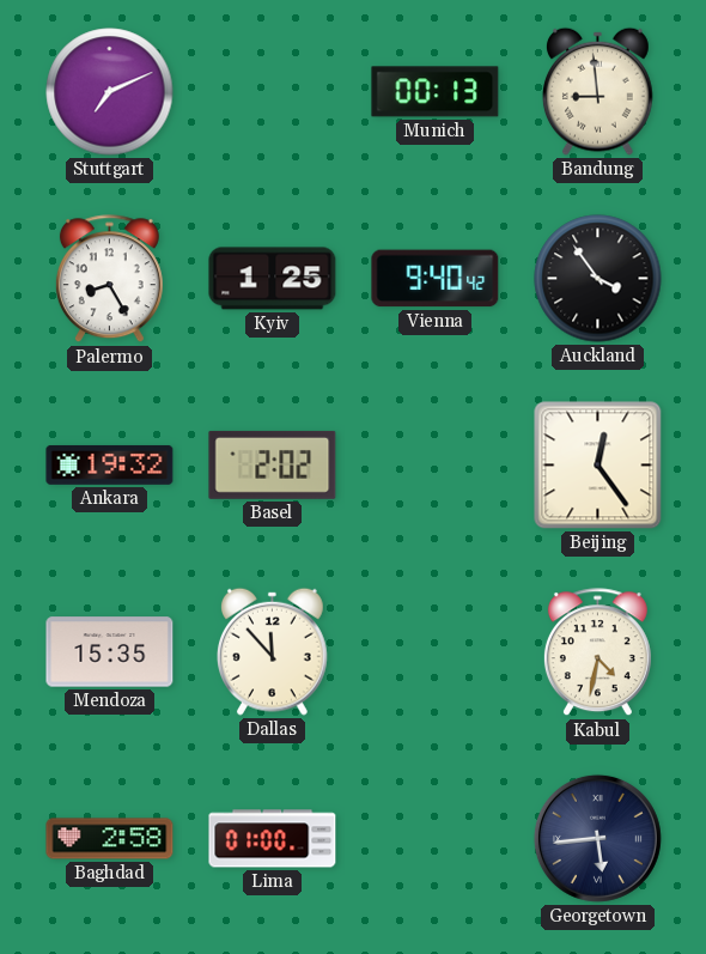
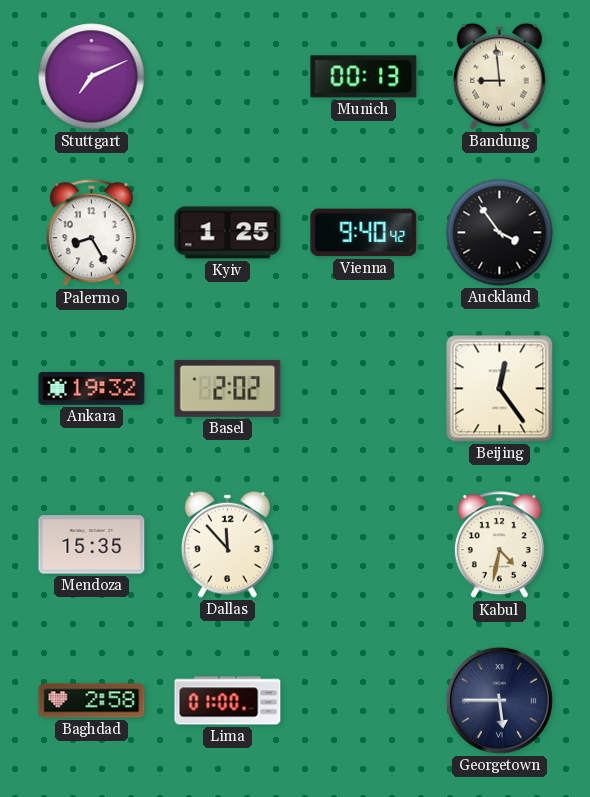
Georgetown: 5:44 -> 5:45
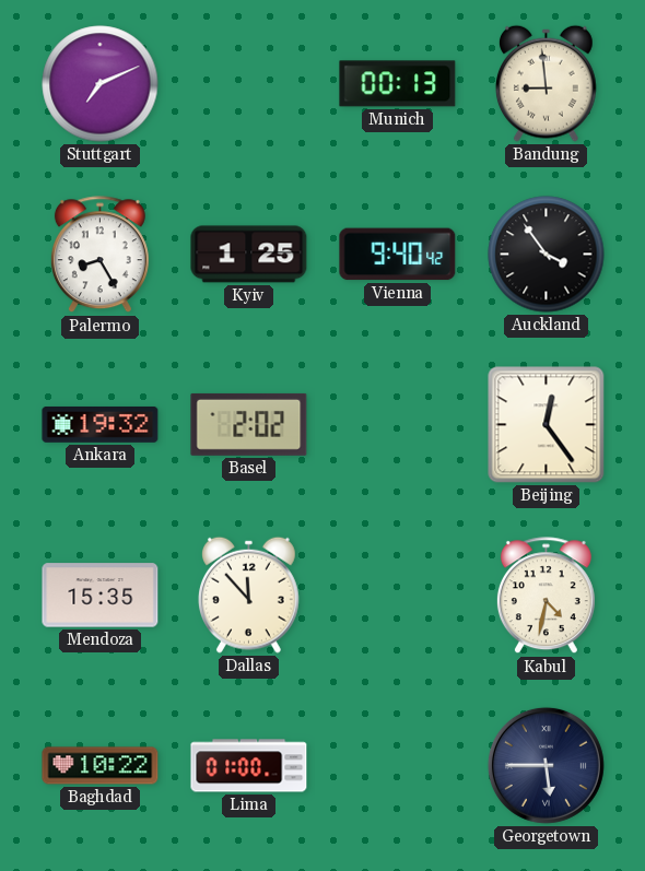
Baghdad: 2:58 -> 10:22
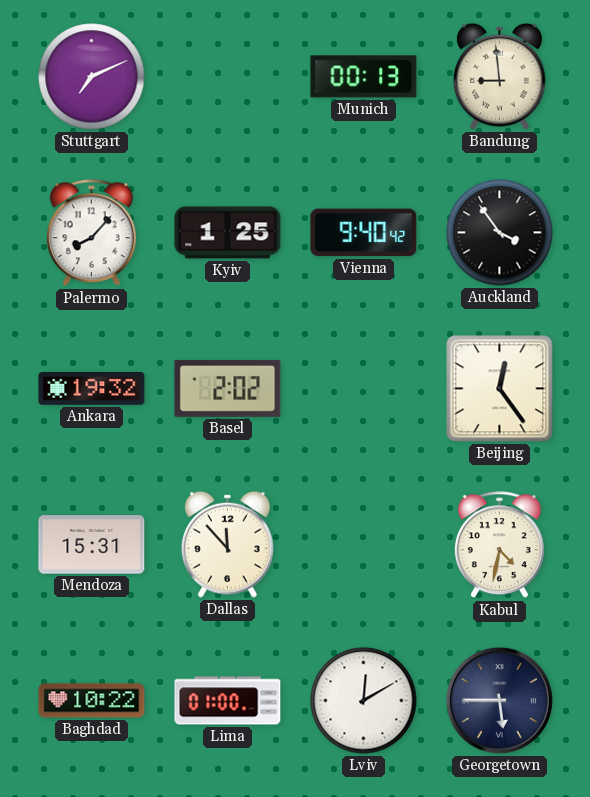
Palermo: 8:25 -> 8:07
Mendoza: 15:35 -> 15:31
Lviv: none -> 12:10
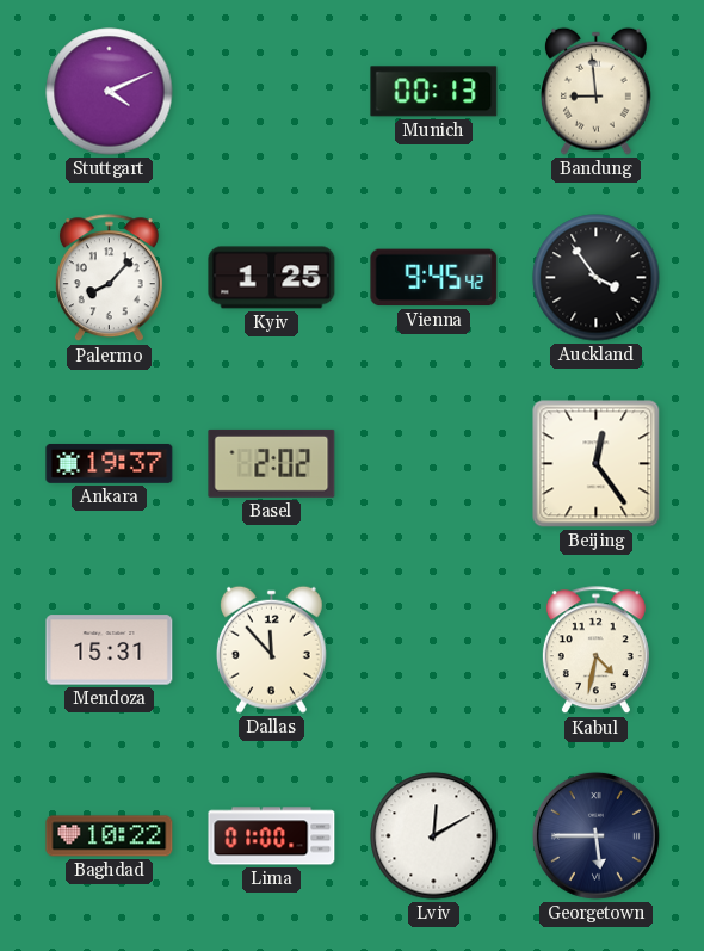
Stuttgart: 7:11 -> 4:11
Vienna: 9:40 -> 9:45
Ankara: 19:32 -> 19:37
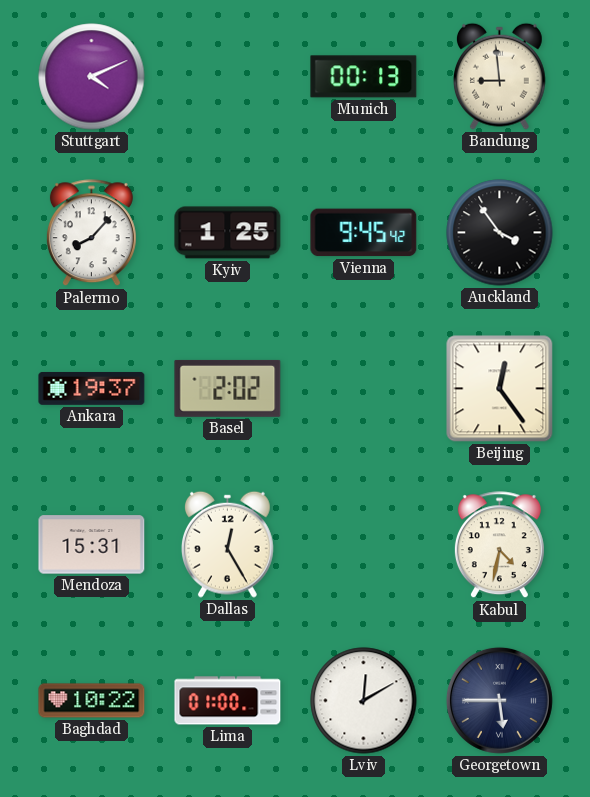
Dallas: 11:53 -> 12:25
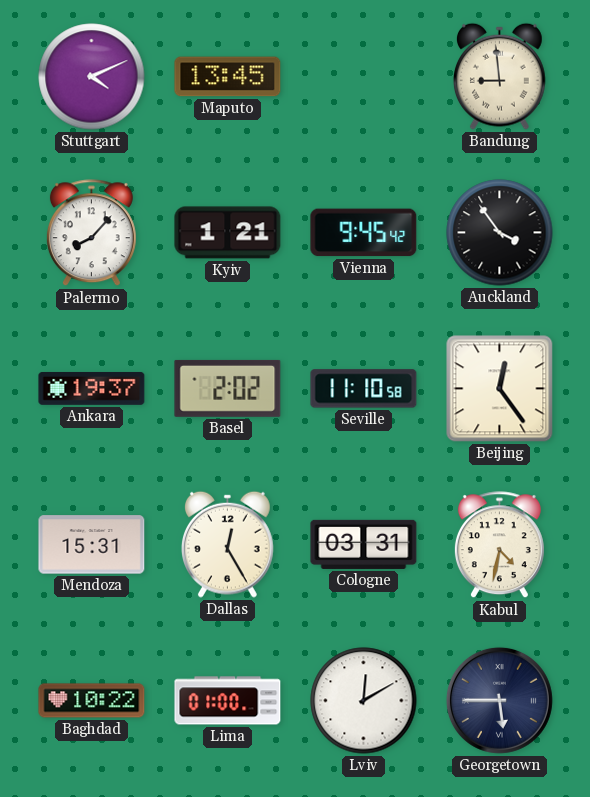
Maputo: none -> 13:45
Munich: 00:13 -> none
Kyiv: 1:25 -> 1:21
Seville: none -> 11:10
Cologne: none -> 03:31
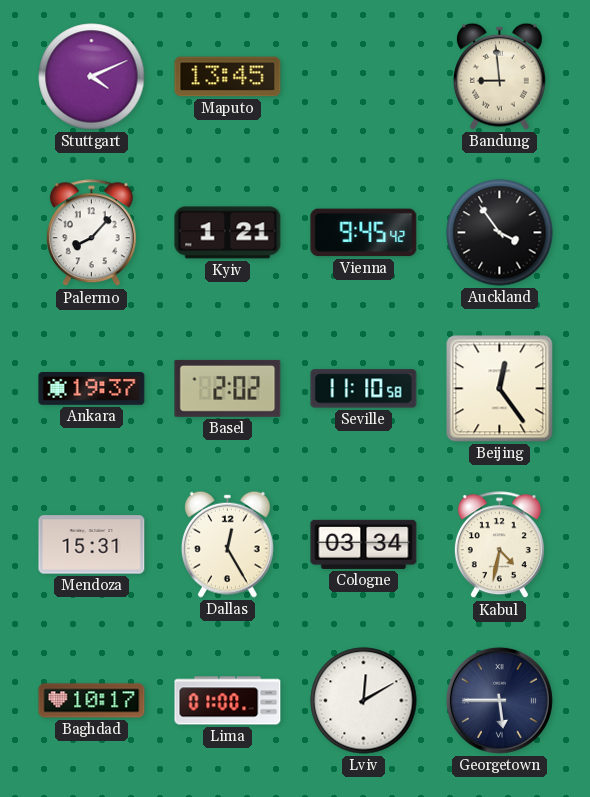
Cologne: 03:31 -> 03:34
Baghdad: 10:22 -> 10:17
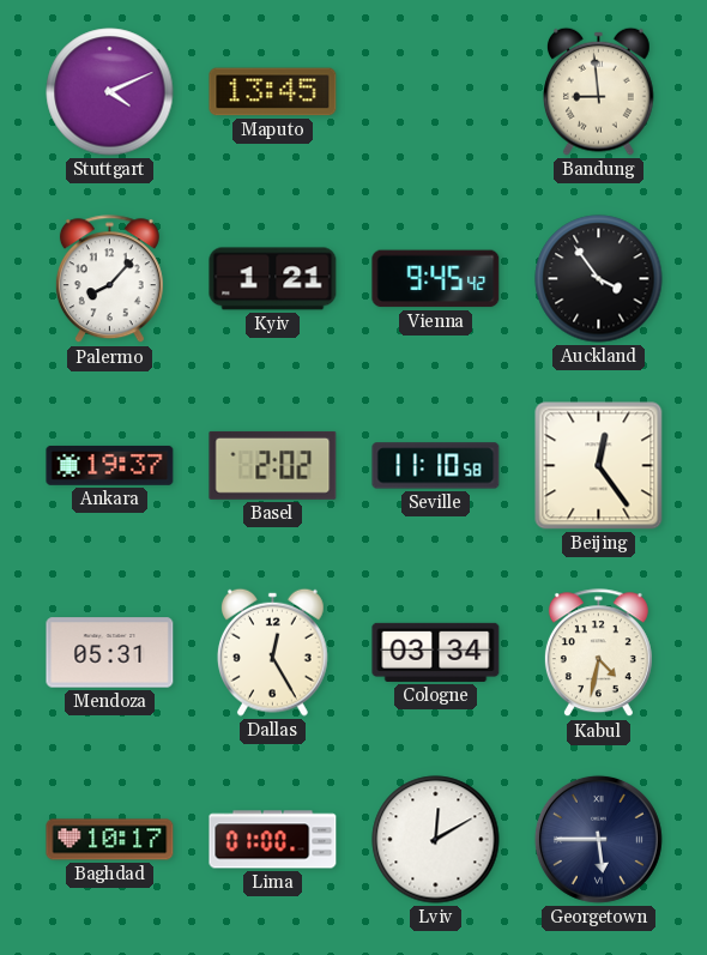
Mendoza: 15:31 -> 05:31
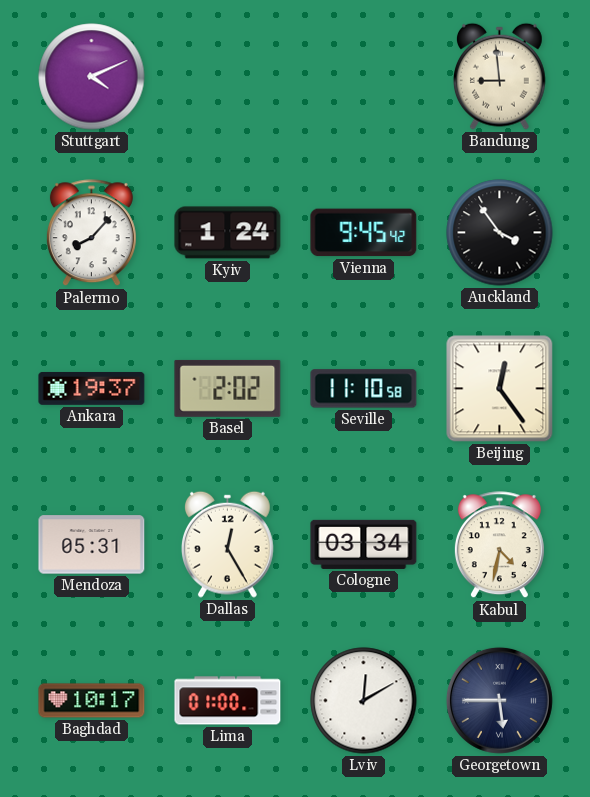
Maputo: 13:45 -> none
Kyiv: 1:21 -> 1:24
